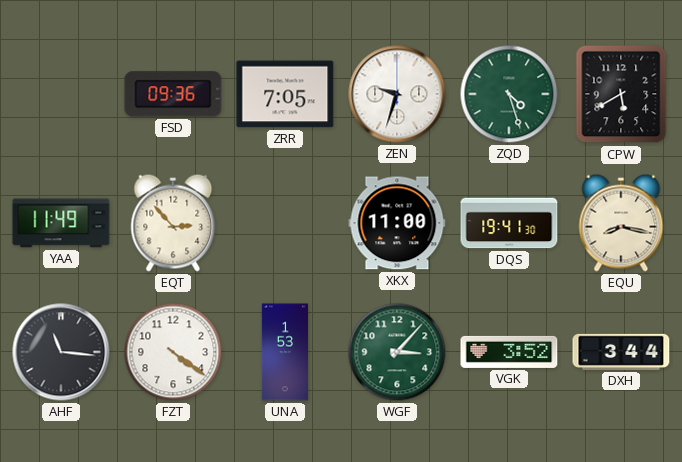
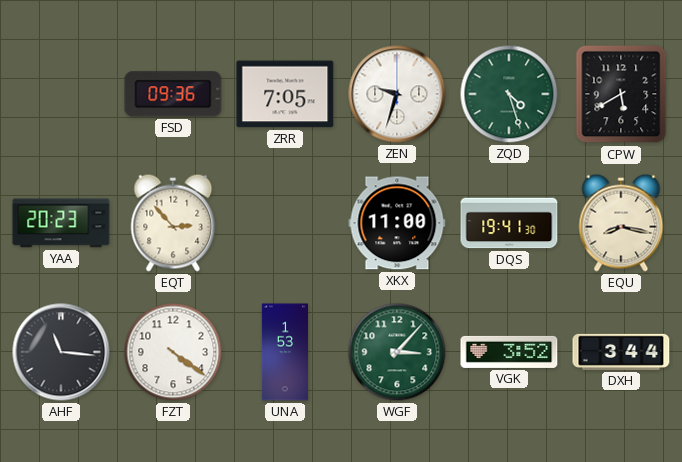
YAA: 11:49 -> 20:23
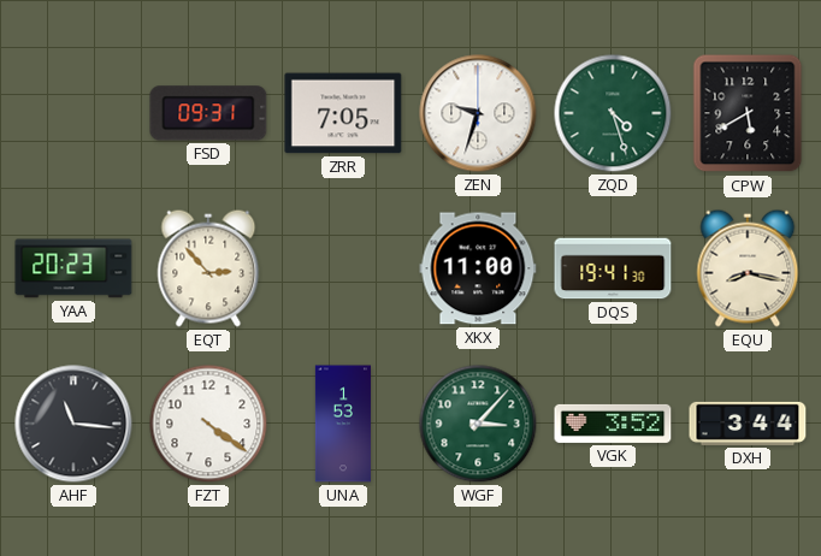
FSD: 09:36 -> 09:31
